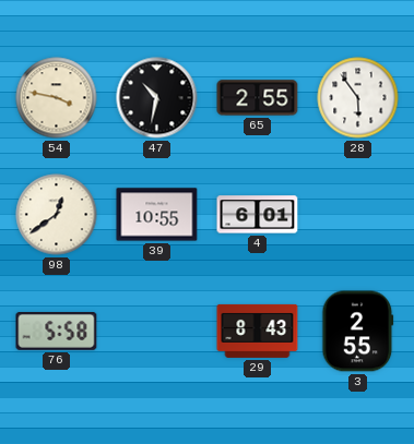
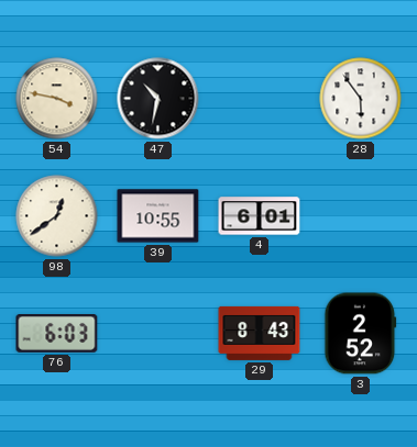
65: 2:55 -> none
76: 5:58 -> 6:03
3: 2:55 -> 2:52
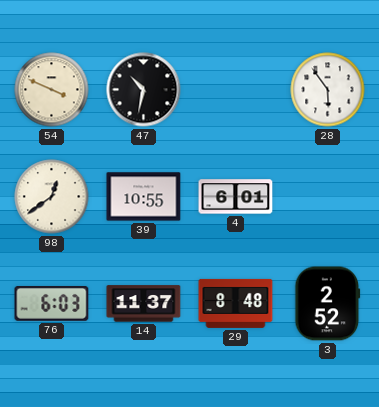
54: 3:47 -> 3:49
14: none -> 11:37
29: 8:43 -> 8:48
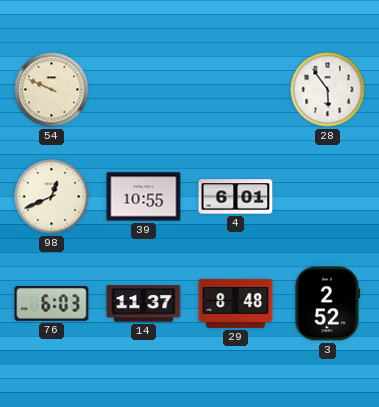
54: 3:49 -> 9:49
47: 10:32 -> none
98: 12:39 -> 12:41
